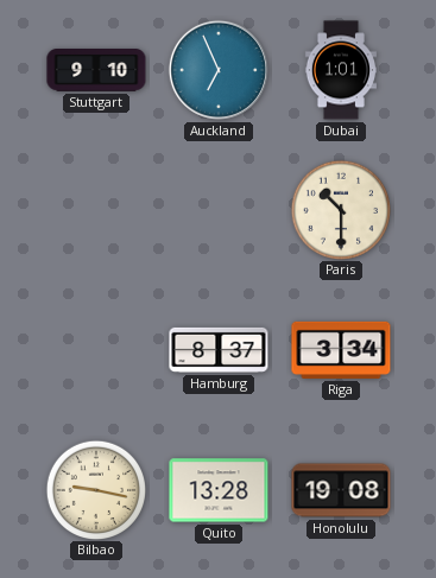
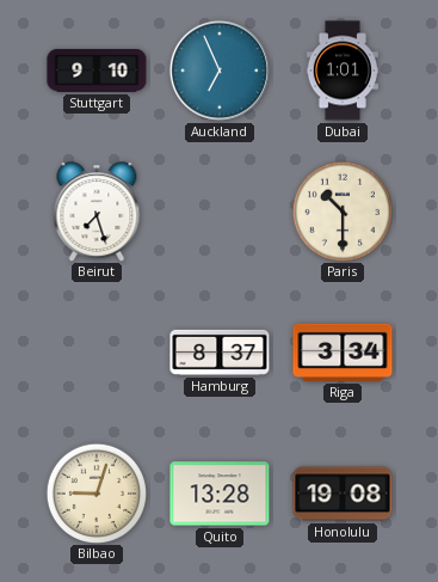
Beirut: none -> 7:27
Bilbao: 9:17 -> 9:03
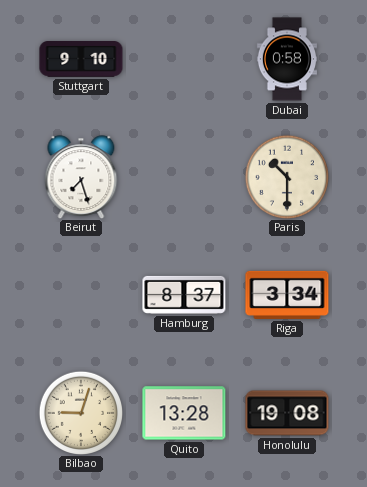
Auckland: 6:56 -> none
Dubai: 1:01 -> 0:58
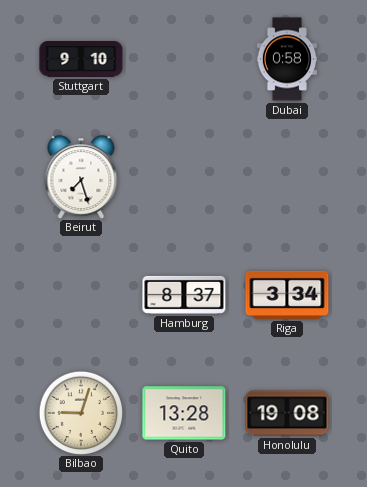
Paris: 10:30 -> none
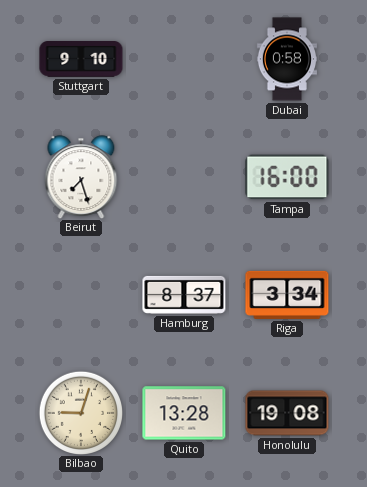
Tampa: none -> 16:00
